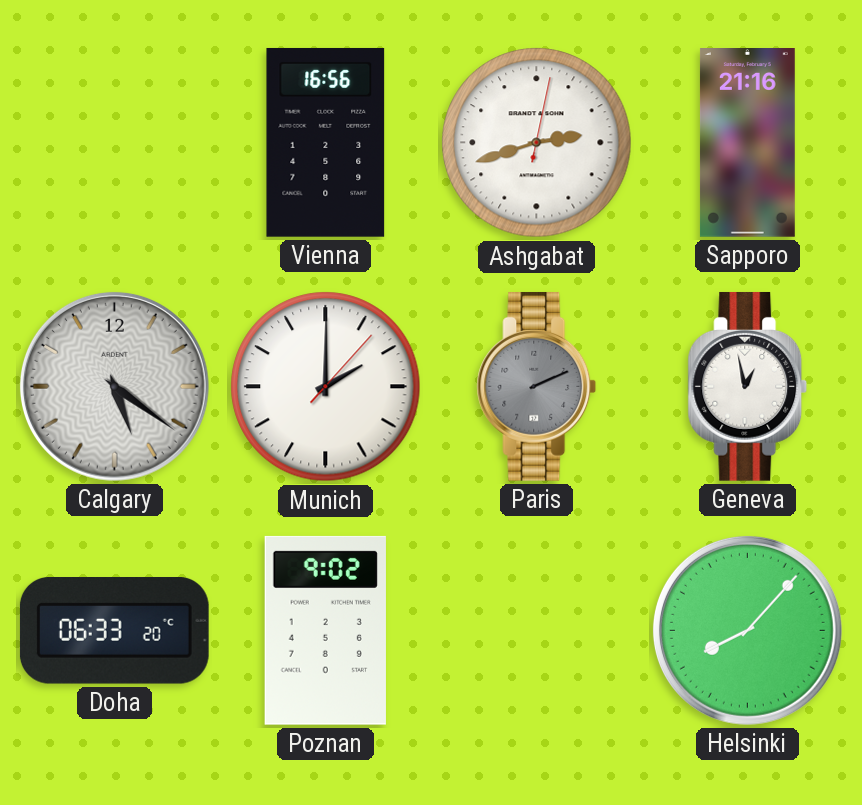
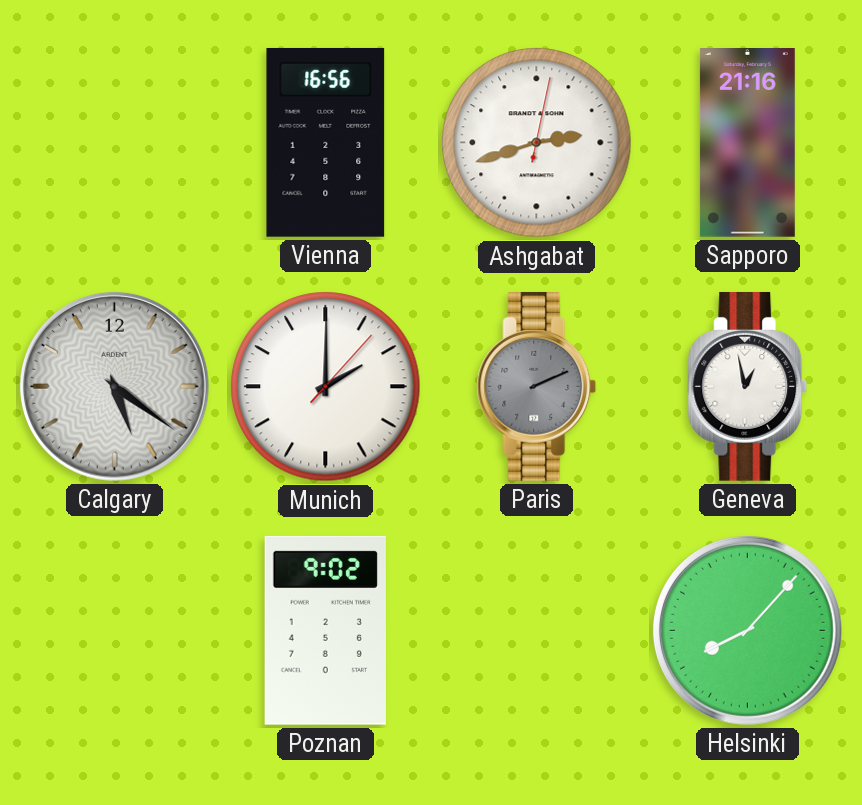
Doha: 06:33 -> none
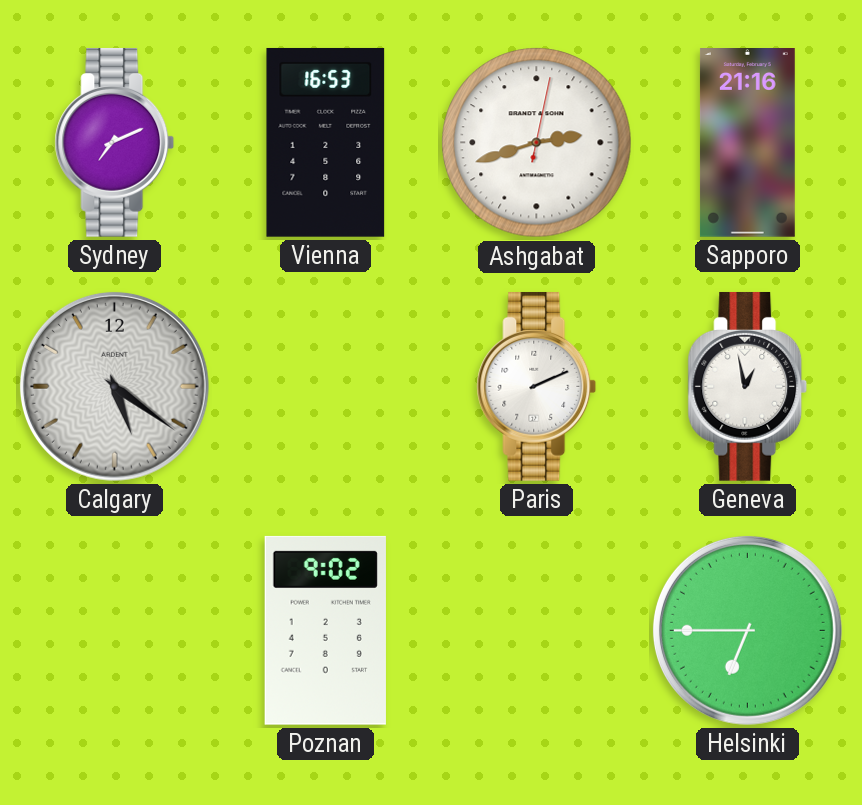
Sydney: none -> 7:11
Vienna: 16:56 -> 16:53
Munich: 2:00 -> none
Paris dial: grey -> white
Helsinki: 8:07 -> 6:45
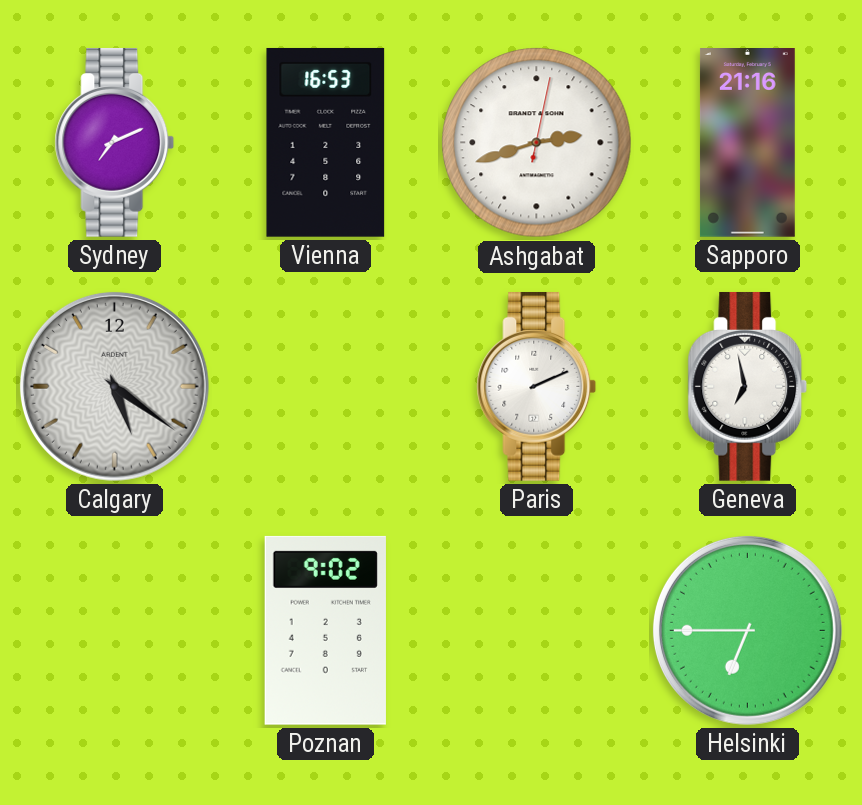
Geneva: 12:58 -> 6:58
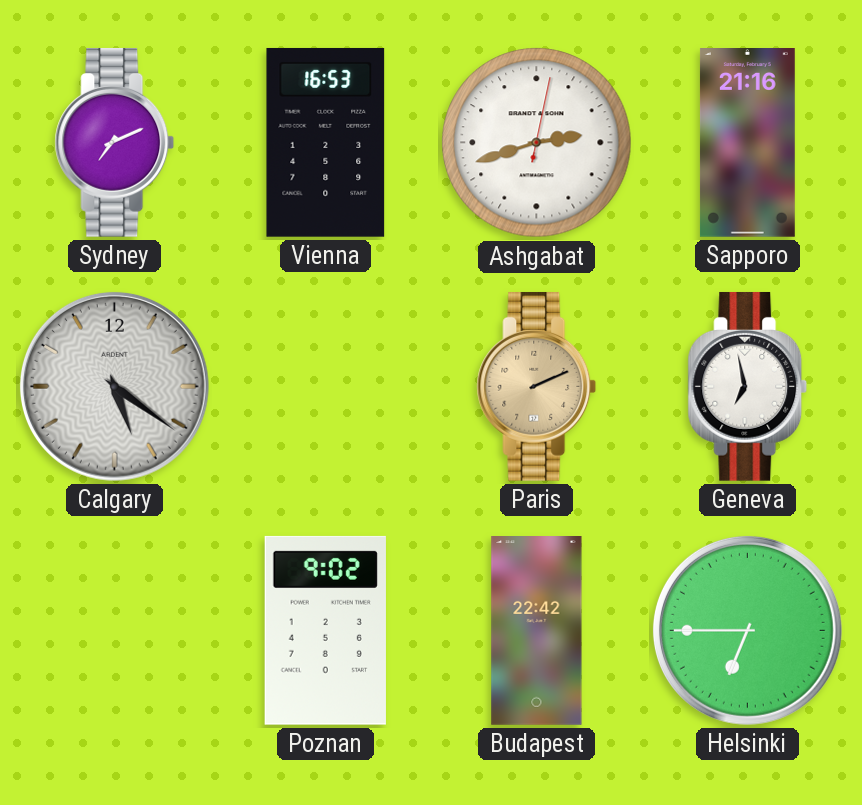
Paris dial: white -> champagne
Budapest: none -> 22:42
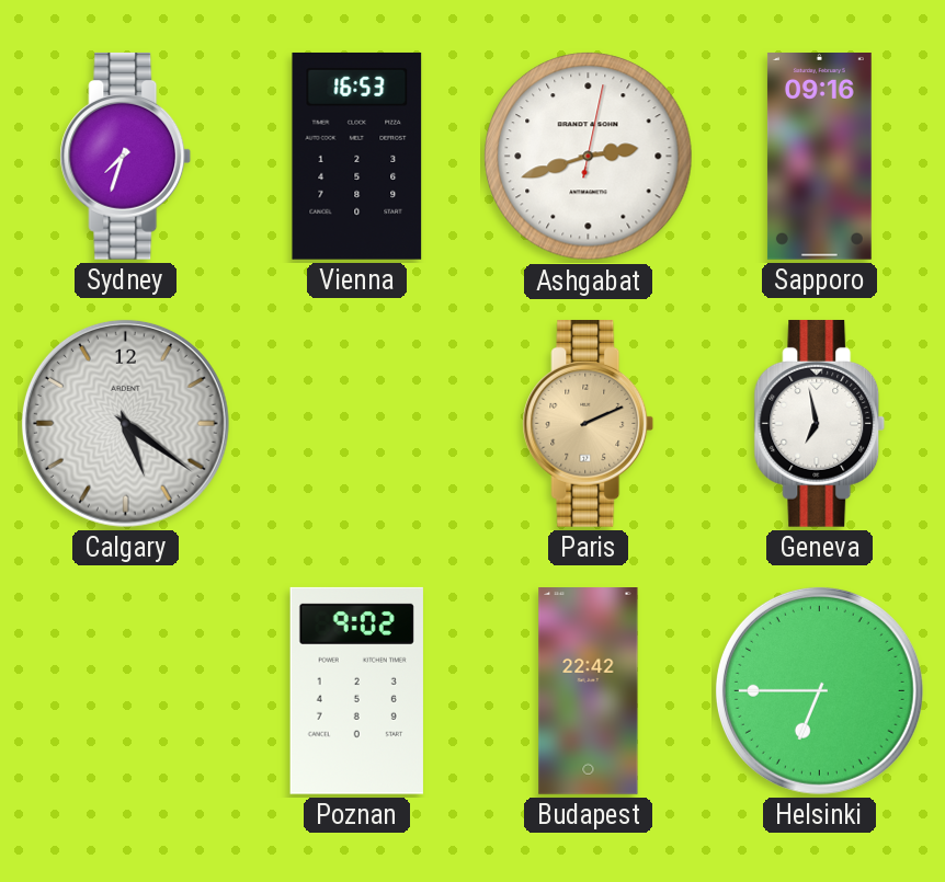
Sydney: 7:11 -> 7:33
Sapporo: 21:16 -> 09:16
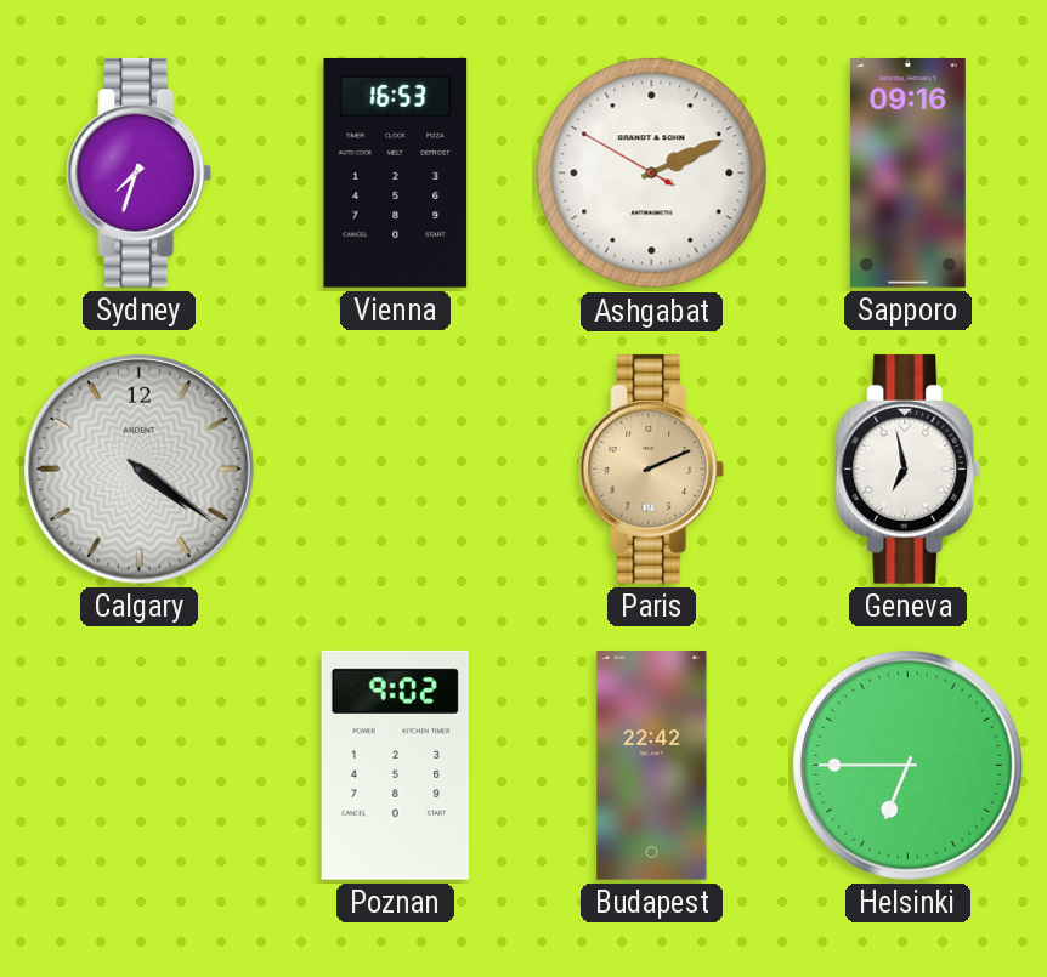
Ashgabat: 2:42 -> 2:10
Calgary: 5:21 -> 4:21
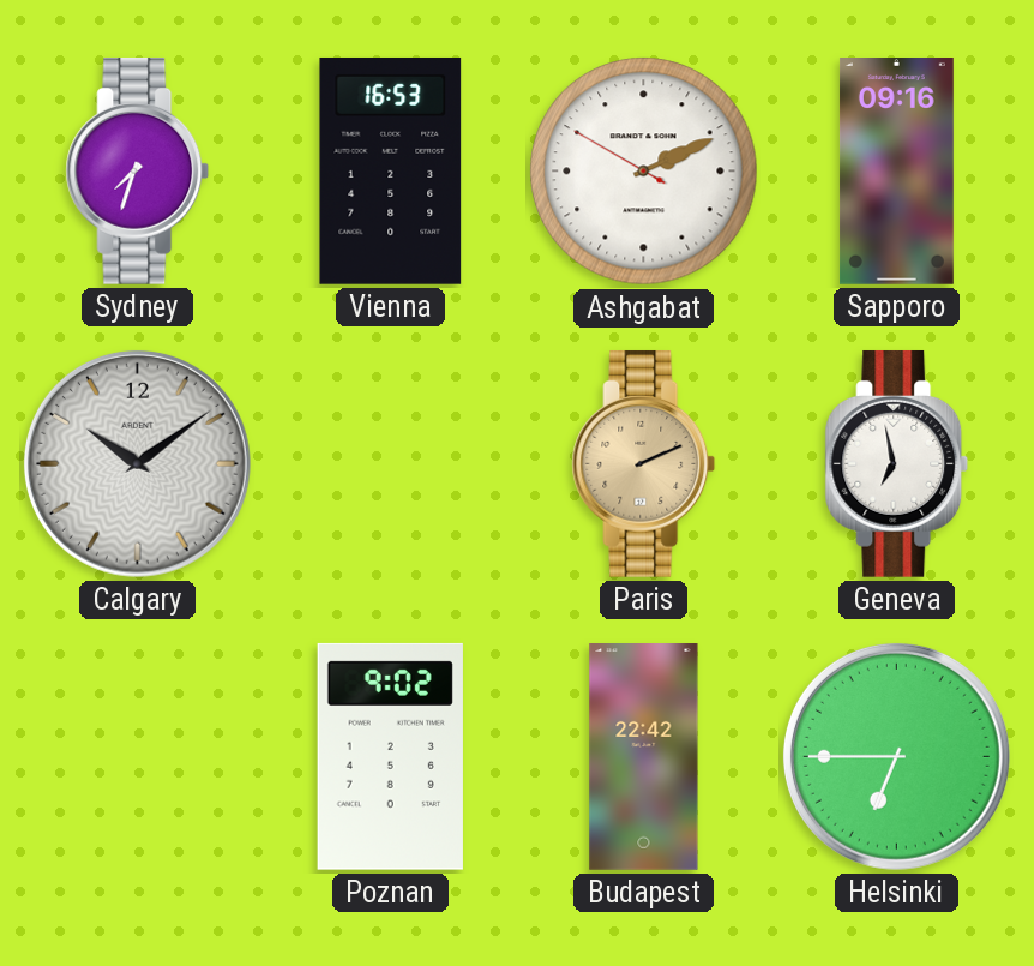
Calgary: 4:21 -> 10:09
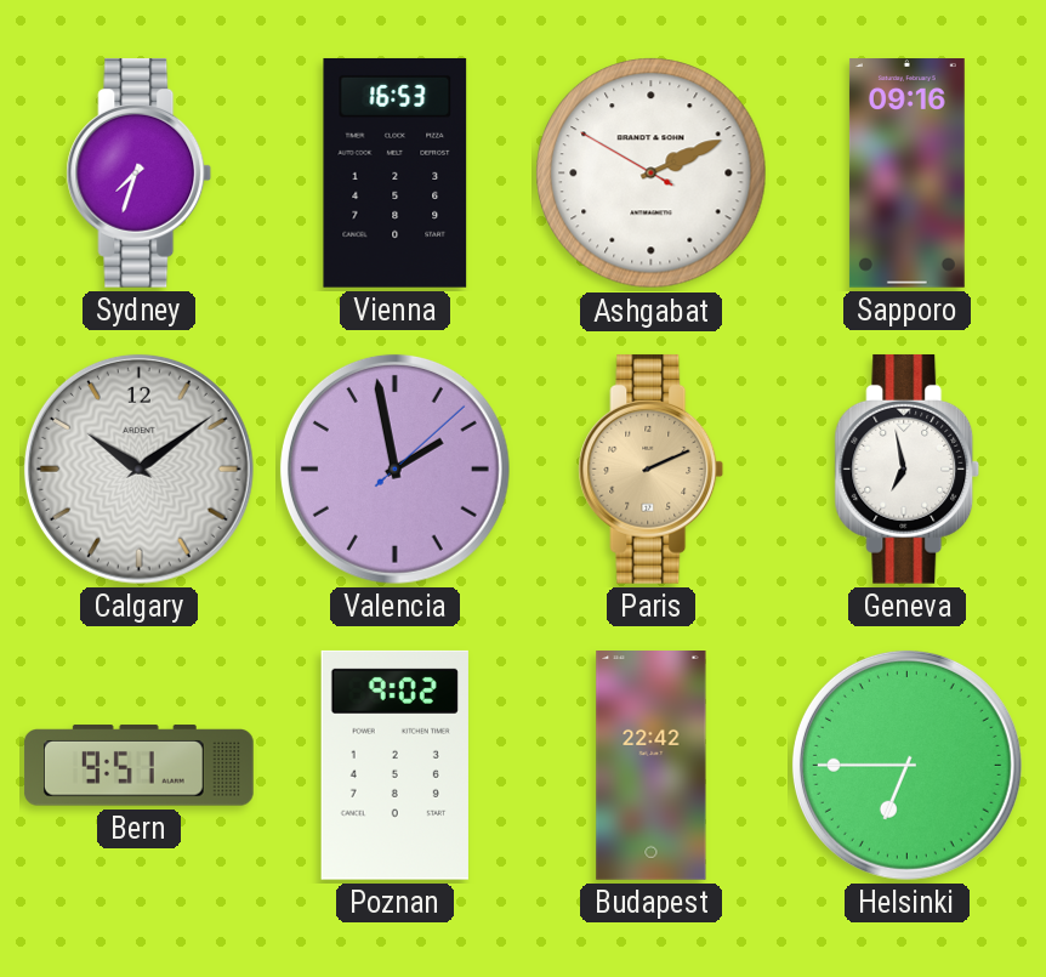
Valencia: none -> 1:58
Bern: none -> 9:51
